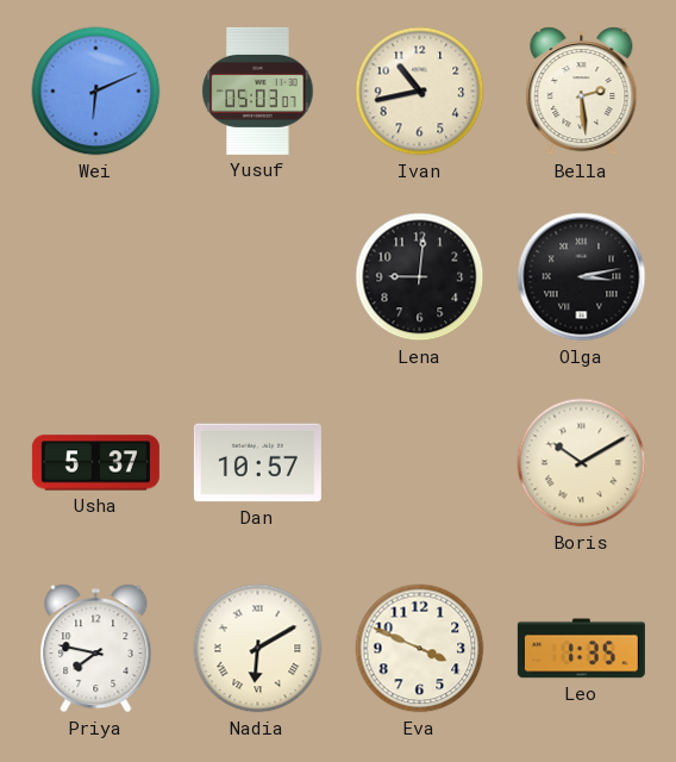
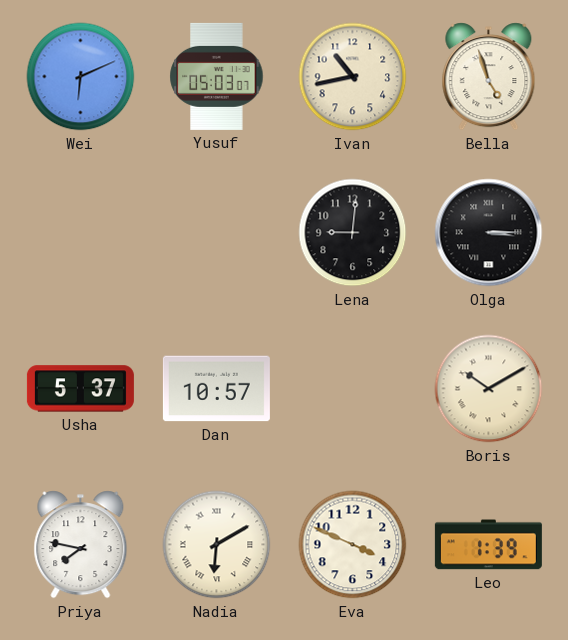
Bella: 2:29 -> 4:57
Olga: 3:13 -> 3:15
Leo: 1:35 -> 1:39
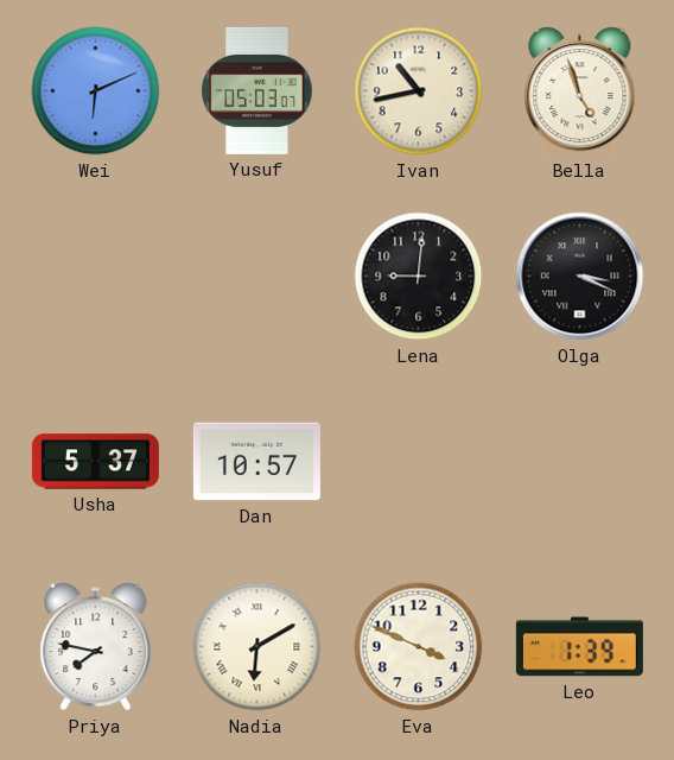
Olga: 3:15 -> 3:19
Boris: 10:10 -> none
